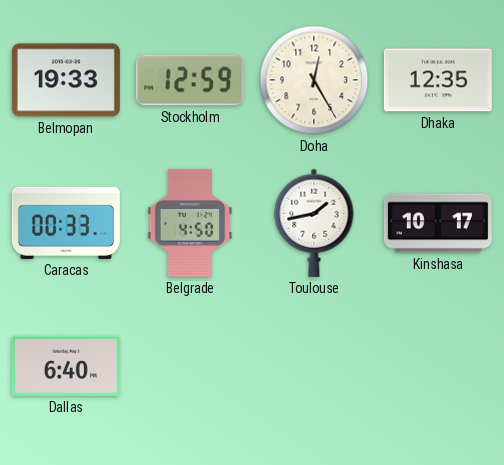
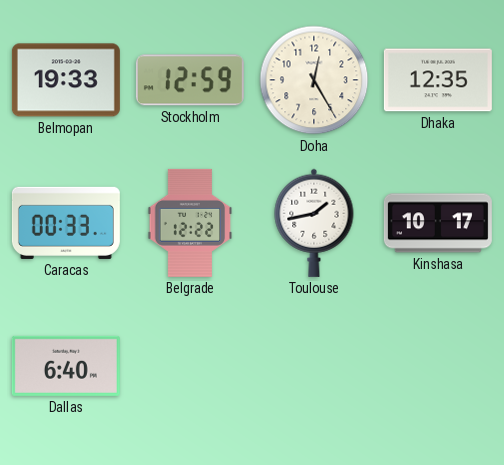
Belgrade: 4:50 -> 12:22
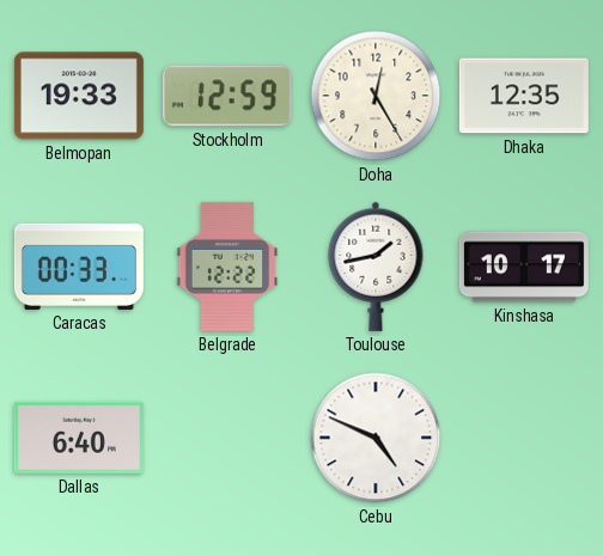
Cebu: none -> 4:49
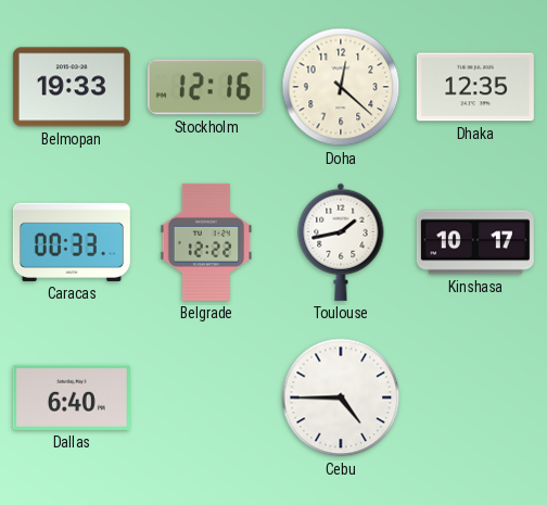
Stockholm: 12:59 -> 12:16
Doha: 12:25 -> 12:22
Cebu: 4:49 -> 4:45
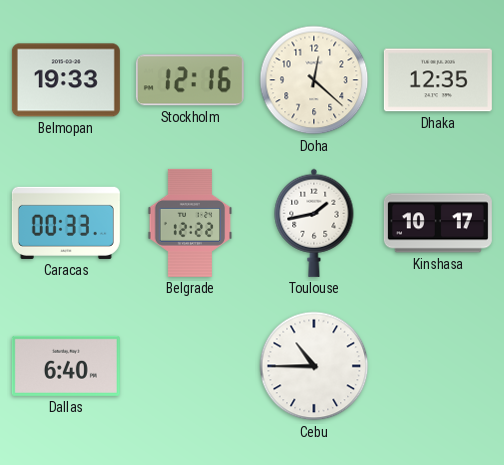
Cebu: 4:45 -> 10:45
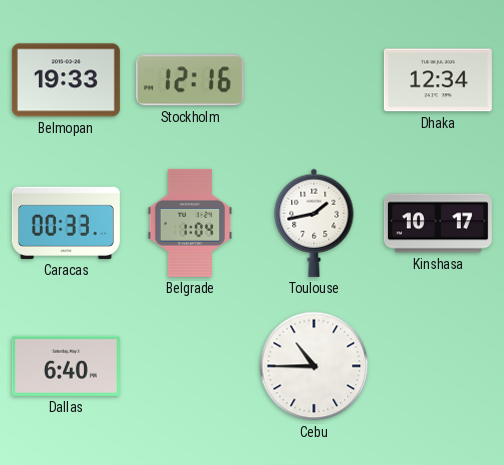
Doha: 12:22 -> none
Dhaka: 12:35 -> 12:34
Belgrade: 12:22 -> 1:04
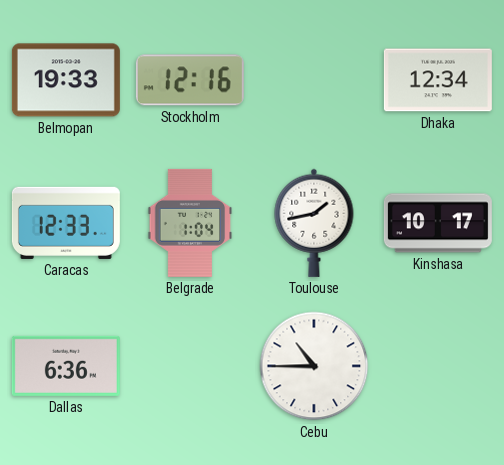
Caracas: 00:33 -> 12:33
Dallas: 6:40 -> 6:36
